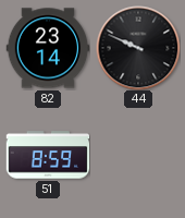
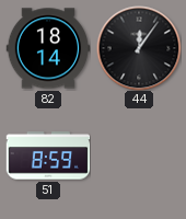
82: 23:14 -> 18:14
44: 9:49 -> 12:06
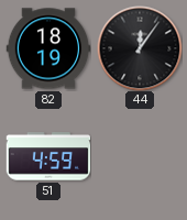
82: 18:14 -> 18:19
51: 8:59 -> 4:59
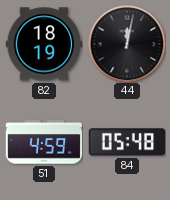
44: 12:06 -> 12:02
84: none -> 05:48
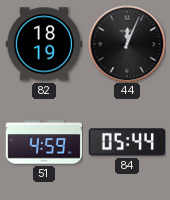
44: 12:02 -> 12:04
84: 05:48 -> 05:44
